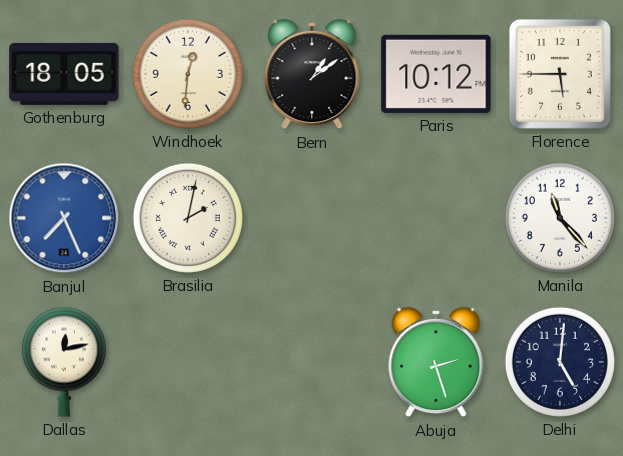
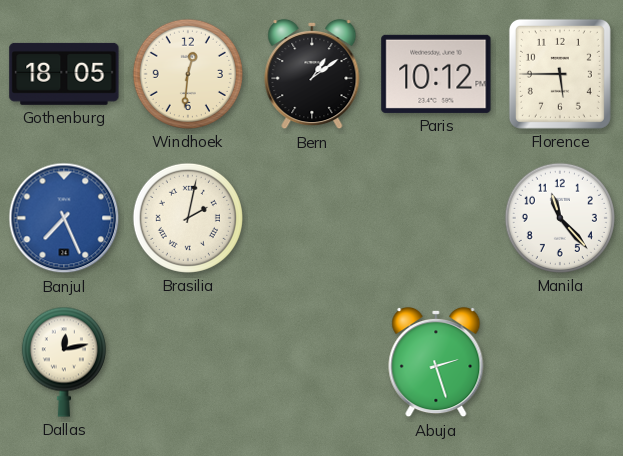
Delhi: 5:01 -> none
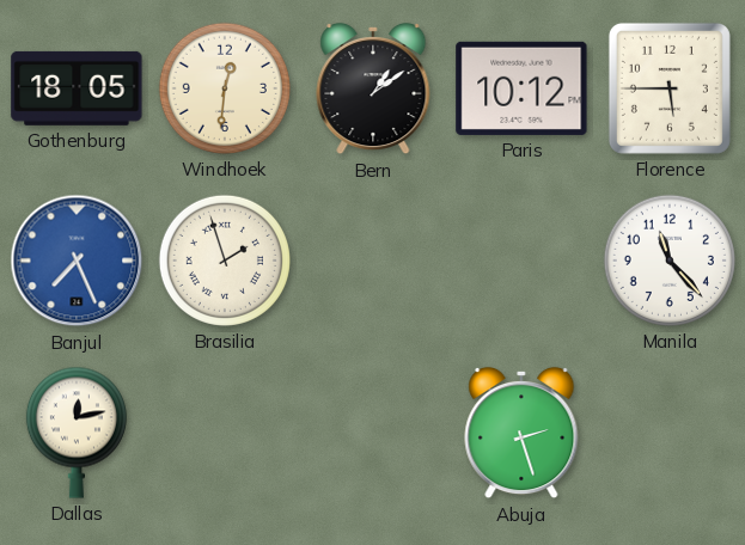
Brasilia: 2:02 -> 1:57
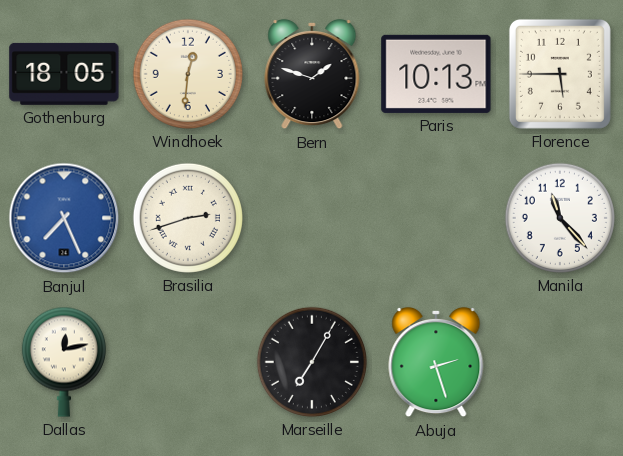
Bern: 1:09 -> 1:48
Paris: 10:12 -> 10:13
Brasilia: 1:57 -> 2:42
Marseille: none -> 7:05
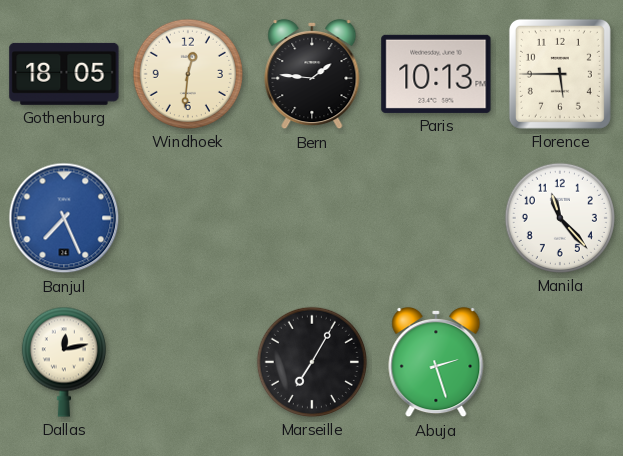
Bern: 1:48 -> 1:46
Brasilia: 2:42 -> none
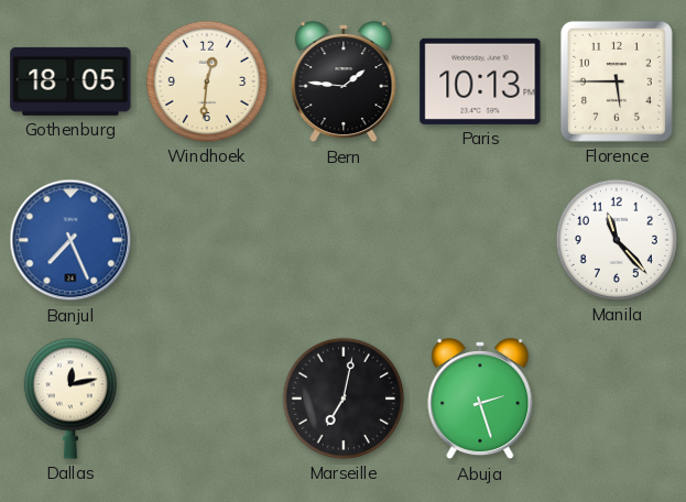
Marseille: 7:05 -> 7:02
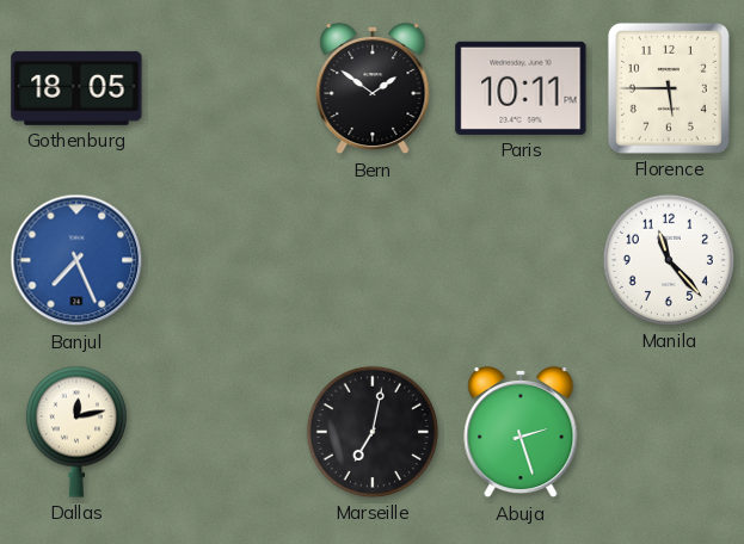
Windhoek: 12:31 -> none
Bern: 1:46 -> 1:51
Paris: 10:13 -> 10:11
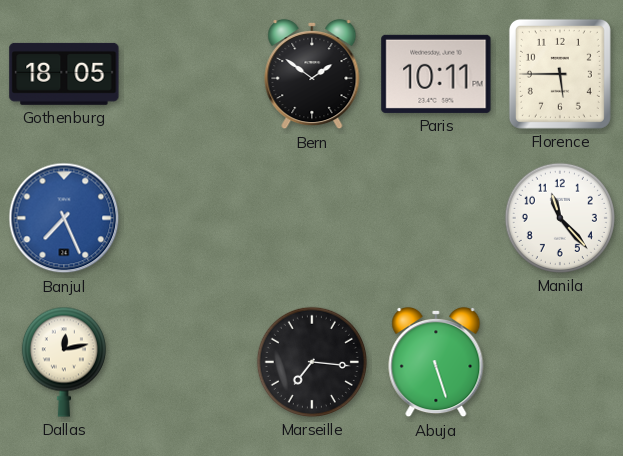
Marseille: 7:02 -> 7:16
Abuja: 2:27 -> 5:27
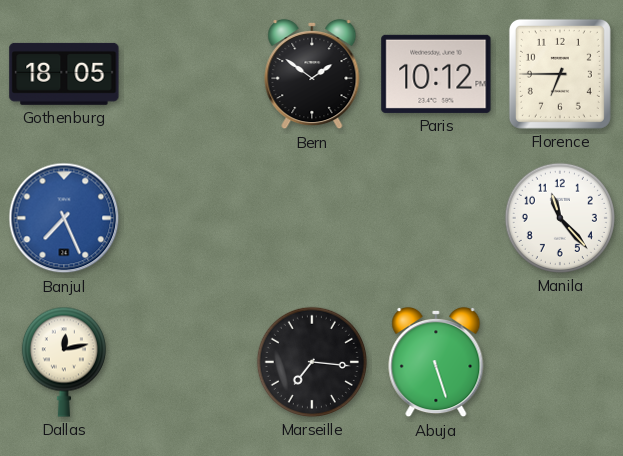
Paris: 10:11 -> 10:12
Florence: 5:45 -> 6:45
